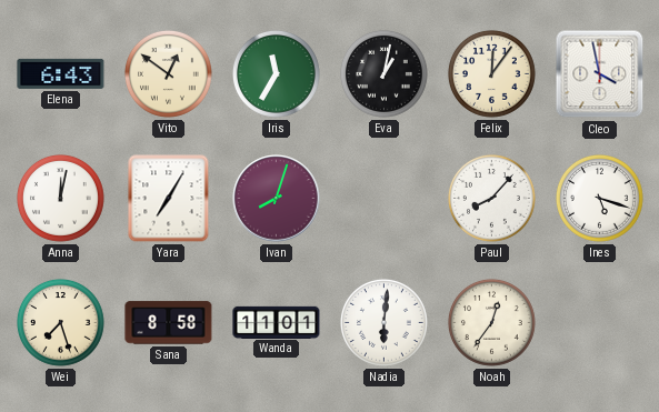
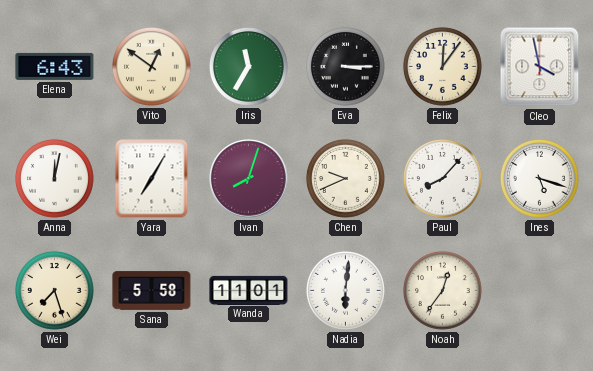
Eva: 1:02 -> 3:15
Chen: none -> 9:41
Sana: 8:58 -> 5:58
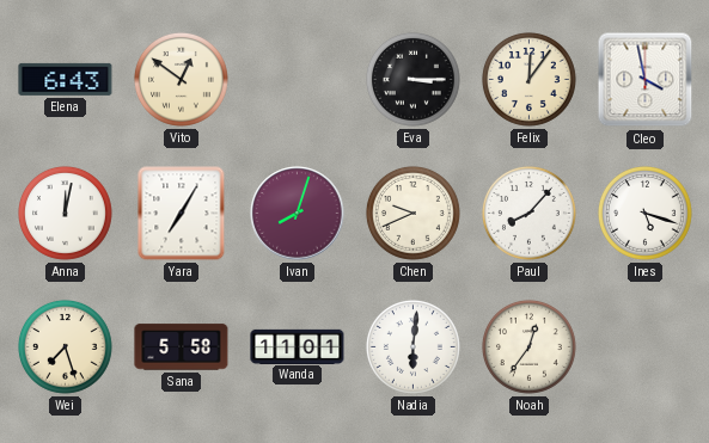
Iris: 11:35 -> none
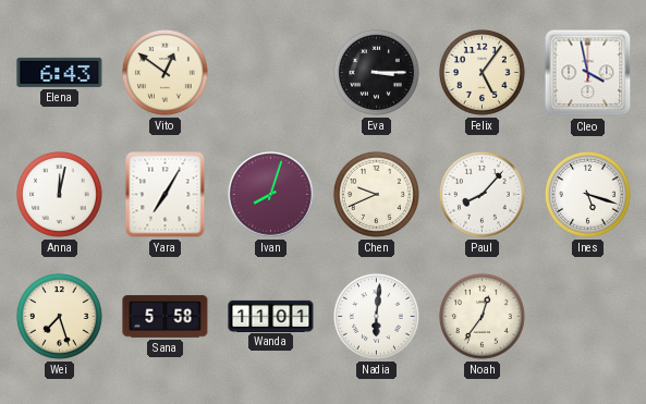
Felix: 12:06 -> 5:06
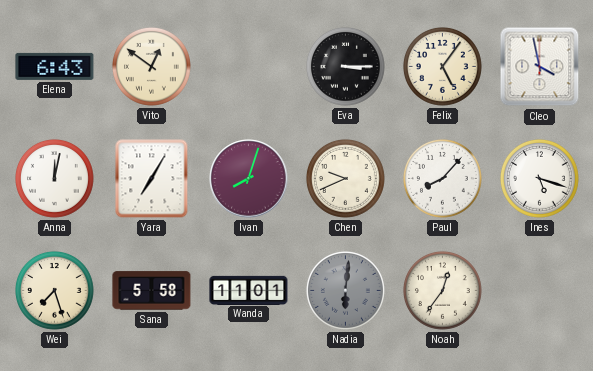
Nadia dial: white -> grey
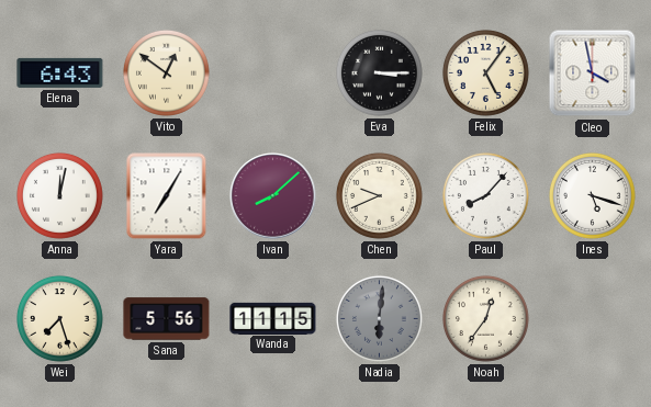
Ivan: 8:03 -> 8:08
Sana: 5:58 -> 5:56
Wanda: 11:01 -> 11:15
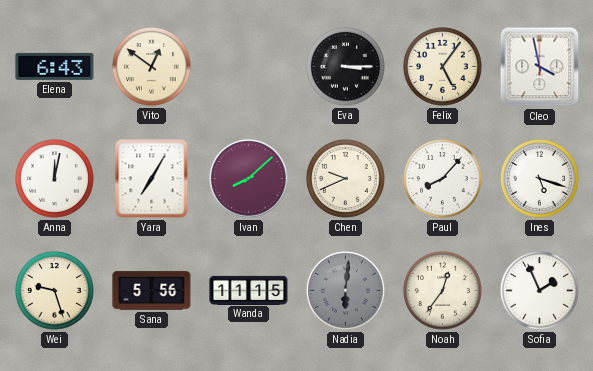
Wei: 7:27 -> 9:27
Sofia: none -> 1:56
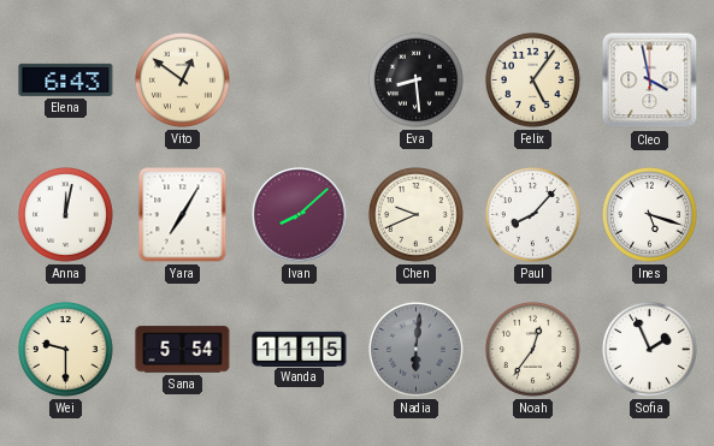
Eva: 3:15 -> 8:29
Wei: 9:27 -> 9:30
Sana: 5:56 -> 5:54
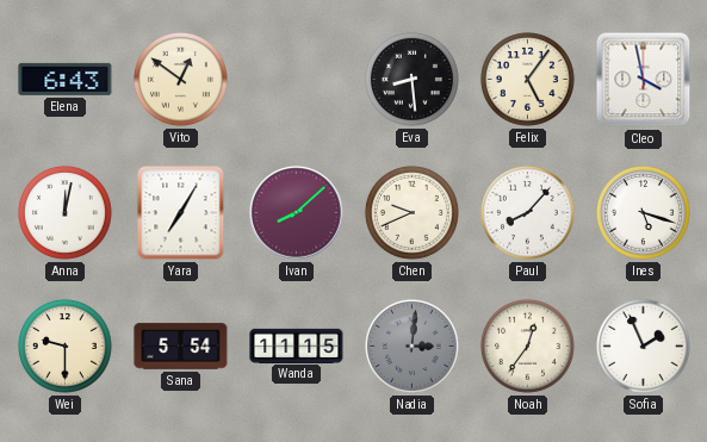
Nadia: 6:01 -> 3:01
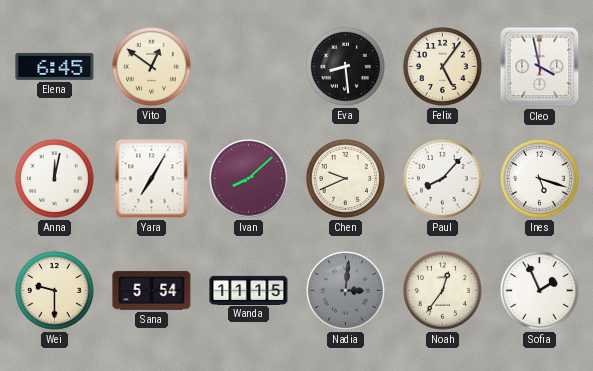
Elena: 6:43 -> 6:45
